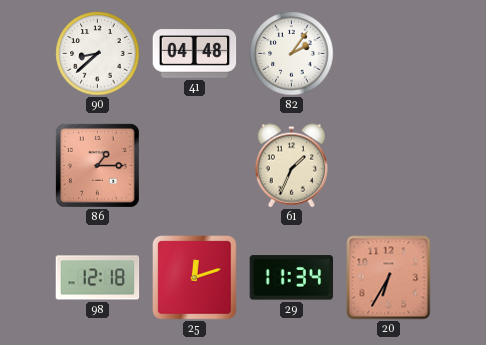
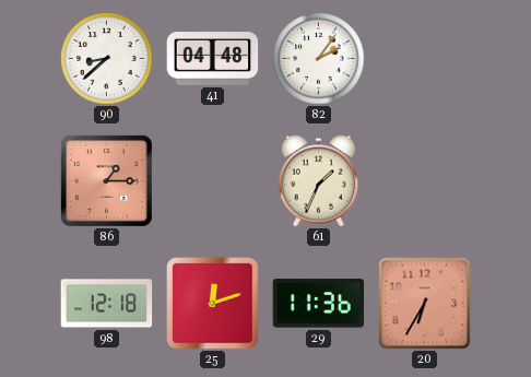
29: 11:34 -> 11:36
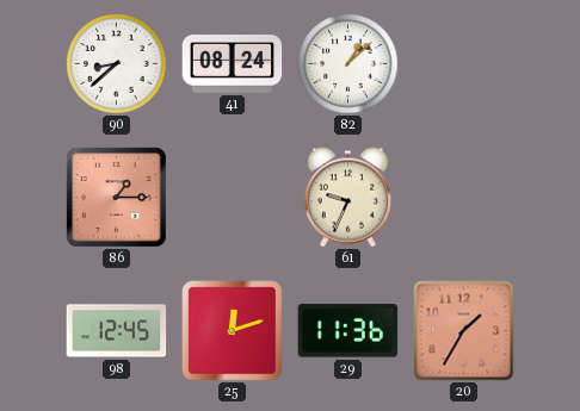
41: 04:48 -> 08:24
82: 2:06 -> 1:08
61: 1:34 -> 9:34
98: 12:18 -> 12:45
20: 6:35 -> 1:35
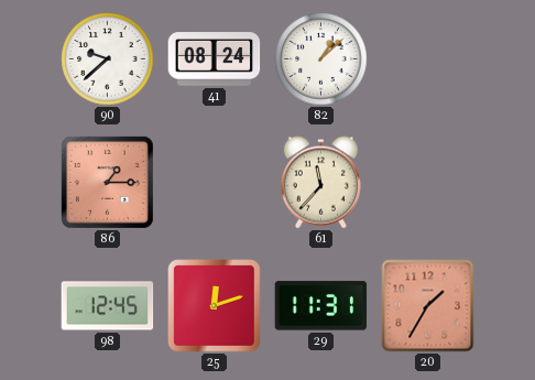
90: 8:38 -> 9:38
61: 9:34 -> 11:37
29: 11:36 -> 11:31
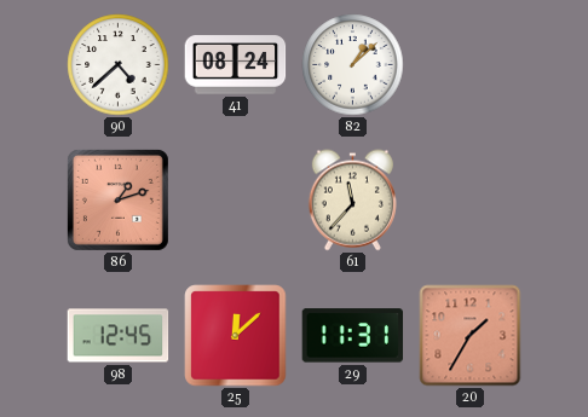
90: 9:38 -> 4:38
86: 1:15 -> 1:12
25: 12:12 -> 12:08
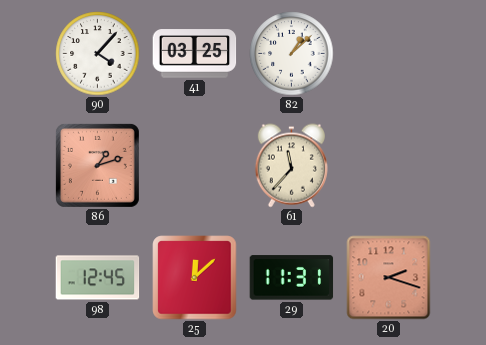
90: 4:38 -> 4:07
41: 08:24 -> 03:25
20: 1:35 -> 2:18
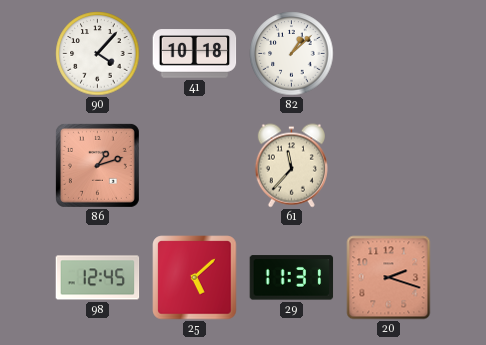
41: 03:25 -> 10:18
25: 12:08 -> 5:08
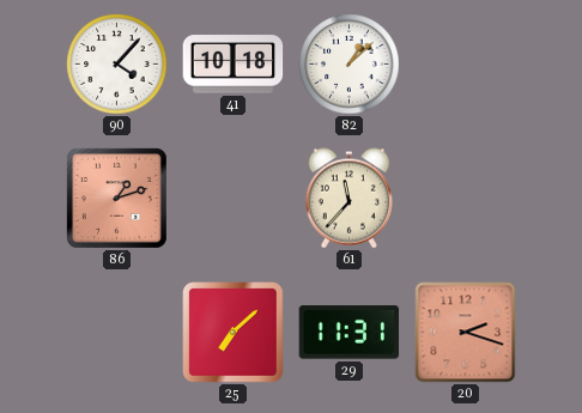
98: 12:45 -> none
25: 5:08 -> 7:08
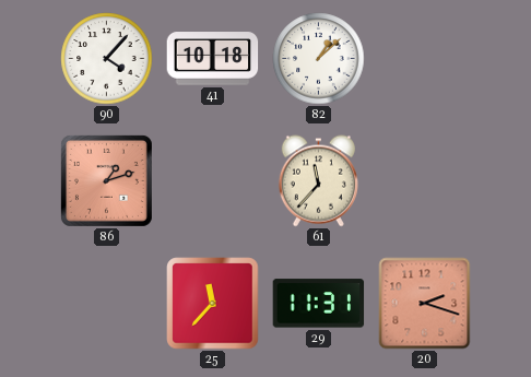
25: 7:08 -> 11:37
